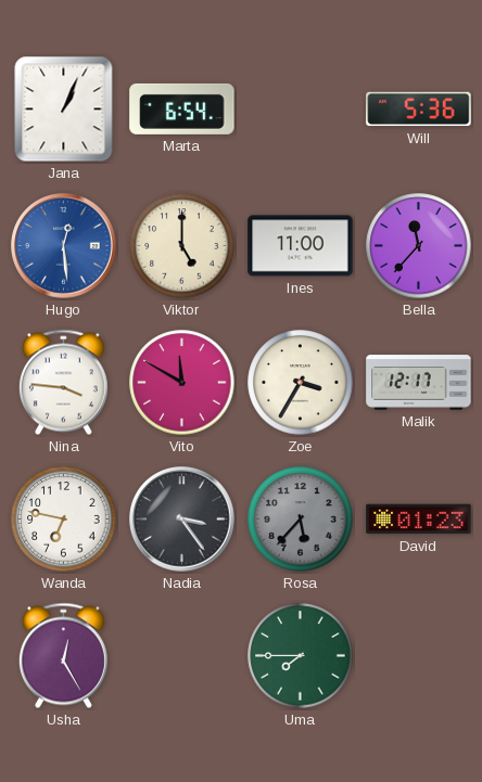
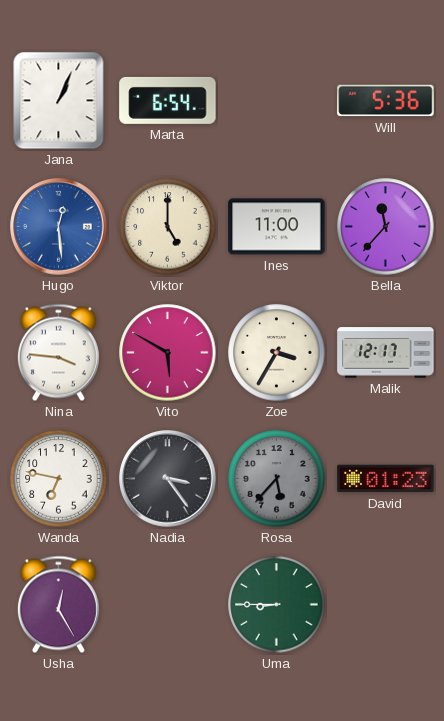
Vito: 11:50 -> 5:50
Uma: 7:45 -> 8:45
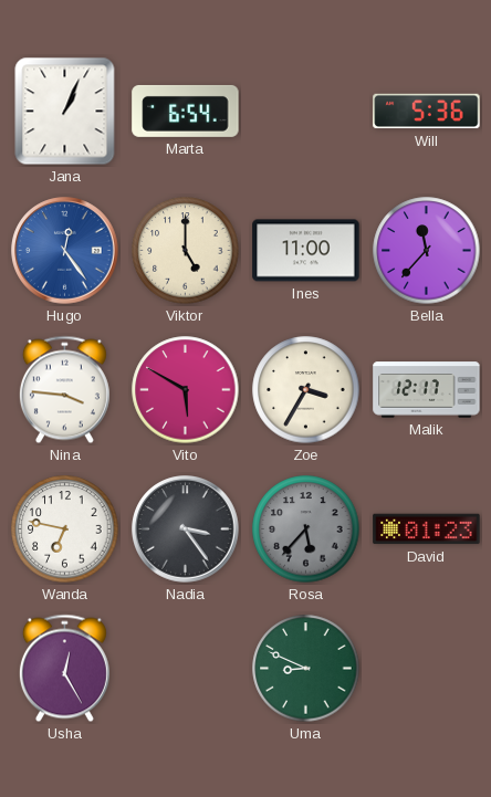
Hugo: 12:29 -> 12:24
Uma: 8:45 -> 8:49
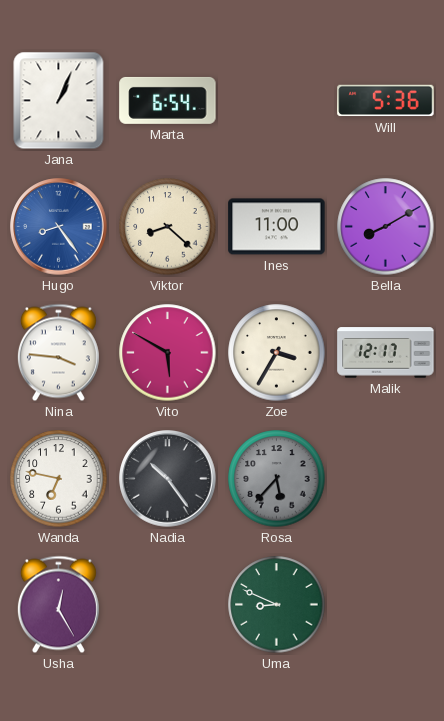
Hugo: 12:24 -> 8:24
Viktor: 5:00 -> 8:22
Bella: 11:37 -> 8:10
Nadia: 3:24 -> 10:24
David: 01:23 -> none
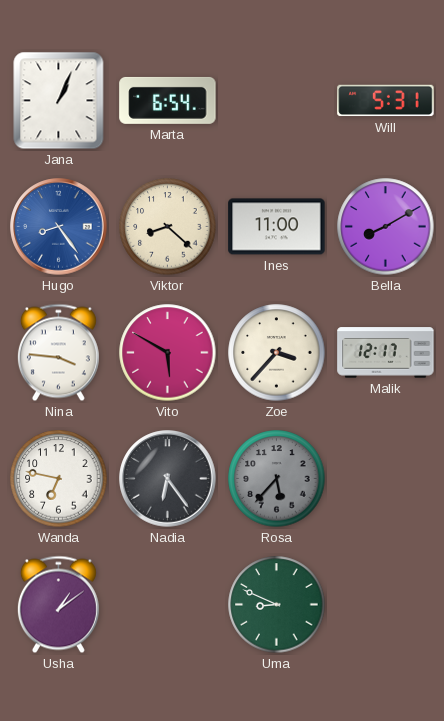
Will: 5:36 -> 5:31
Zoe: 3:35 -> 3:37
Nadia: 10:24 -> 6:24
Usha: 12:25 -> 1:09
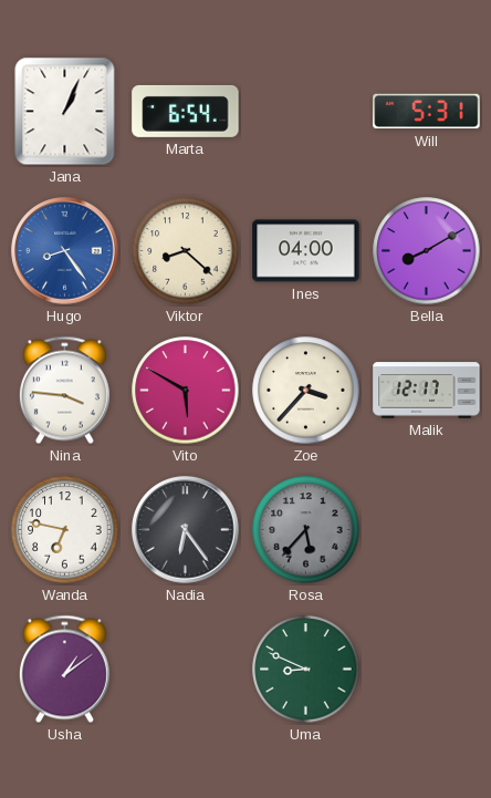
Ines: 11:00 -> 04:00
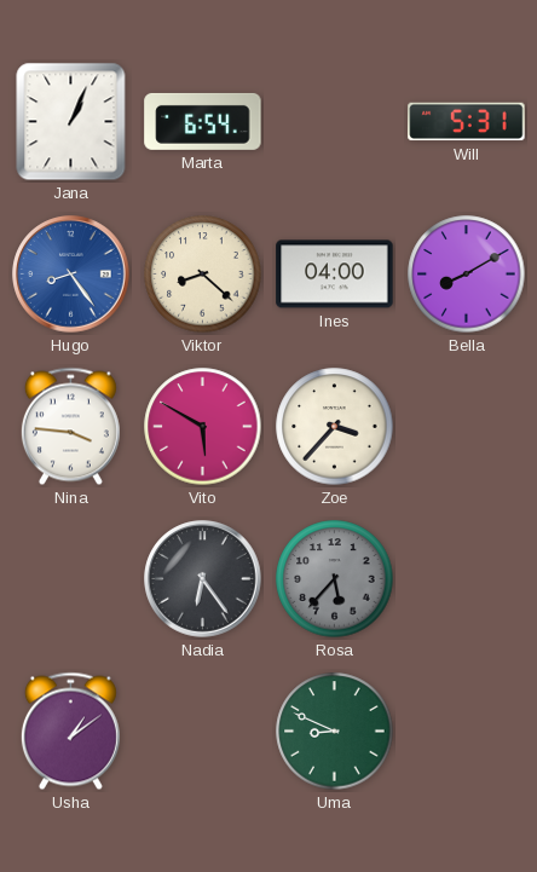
Malik: 12:17 -> none
Wanda: 6:47 -> none
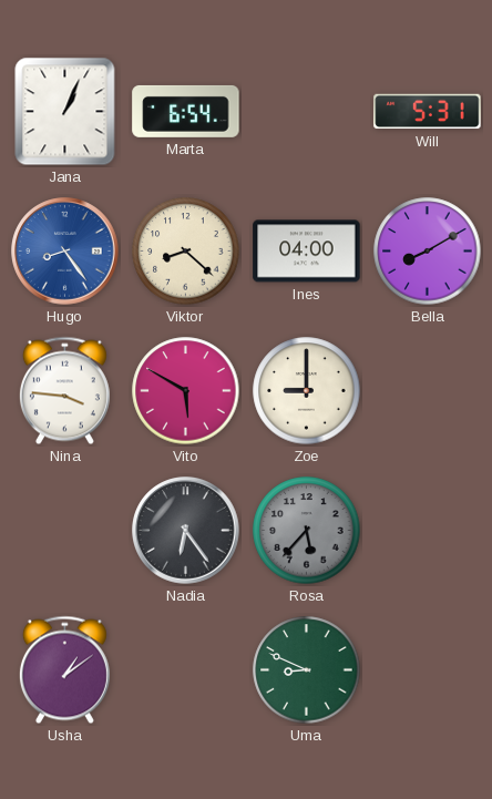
Zoe: 3:37 -> 9:00
